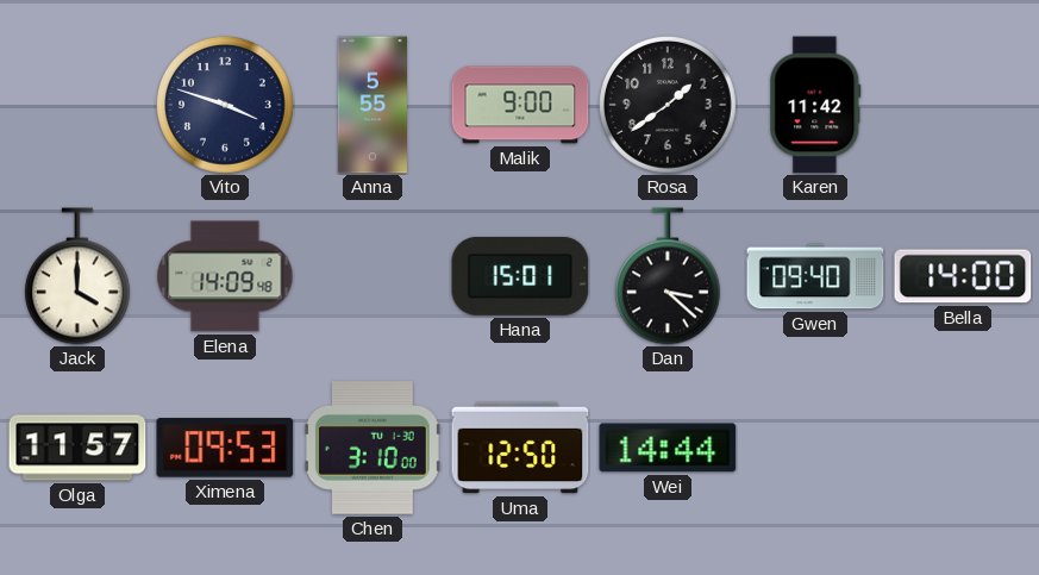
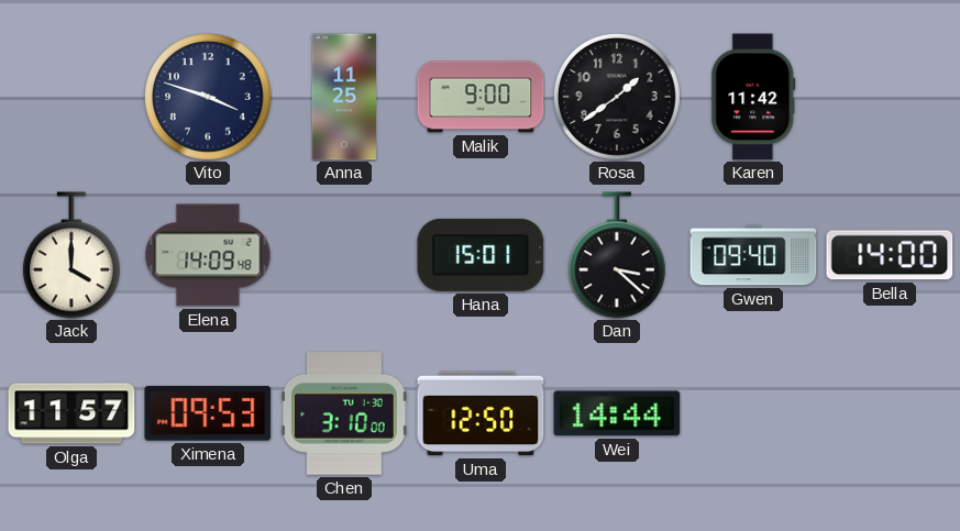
Anna: 5:55 -> 11:25
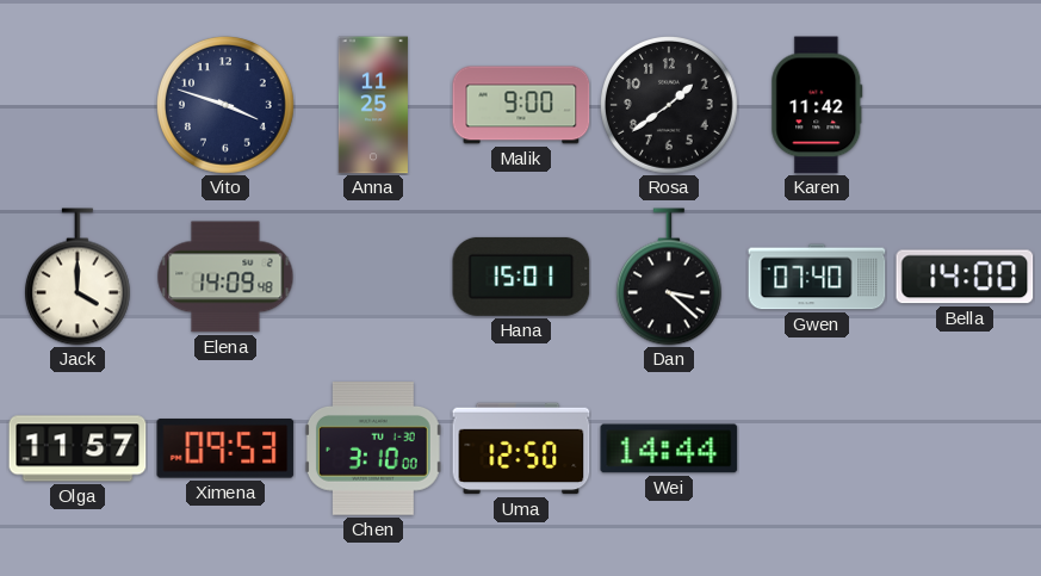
Gwen: 09:40 -> 07:40
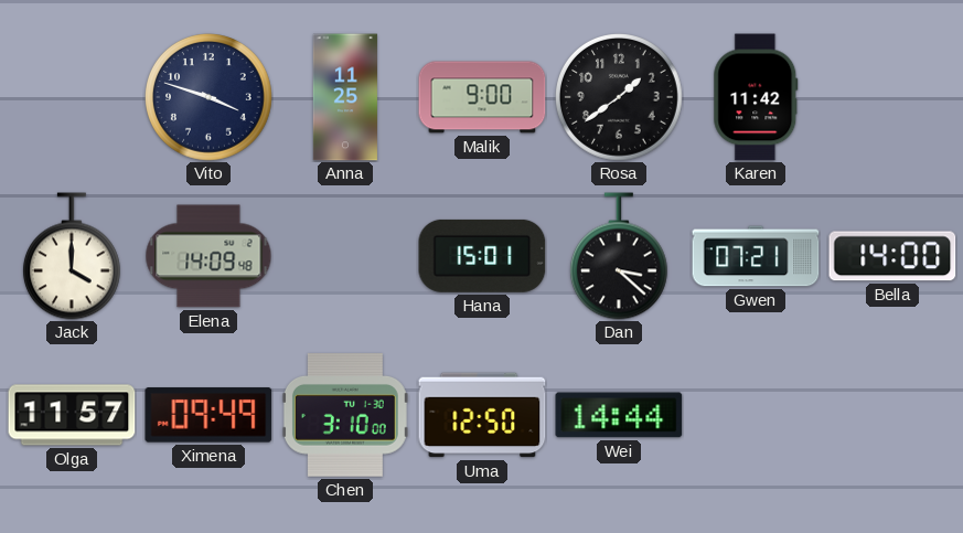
Gwen: 07:40 -> 07:21
Ximena: 09:53 -> 09:49
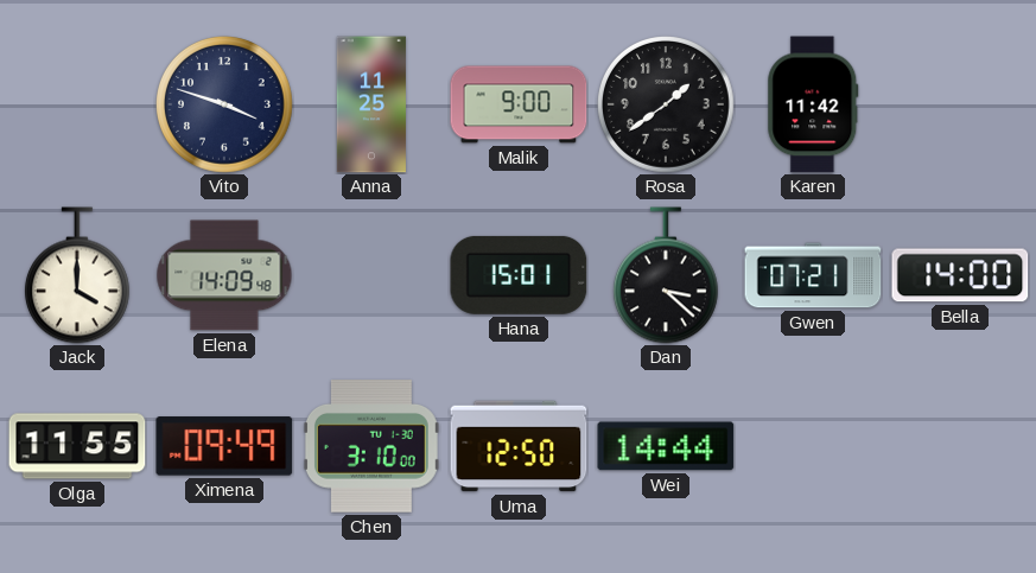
Olga: 11:57 -> 11:55
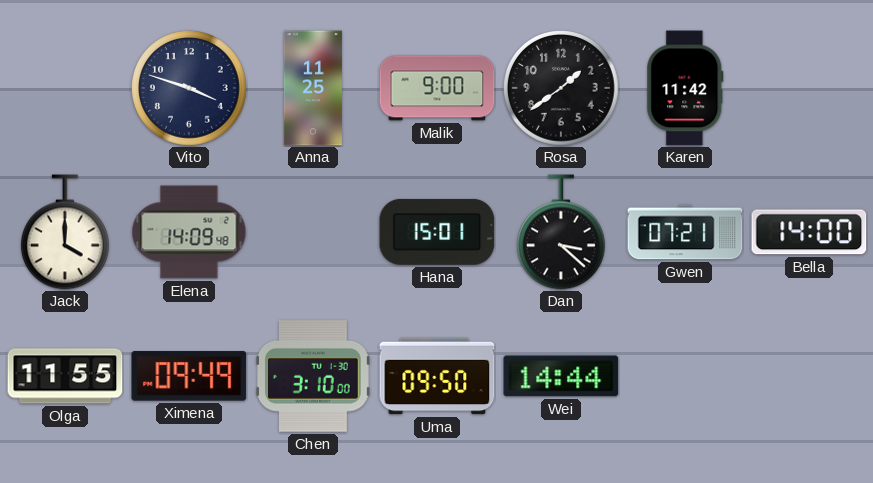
Uma: 12:50 -> 09:50
